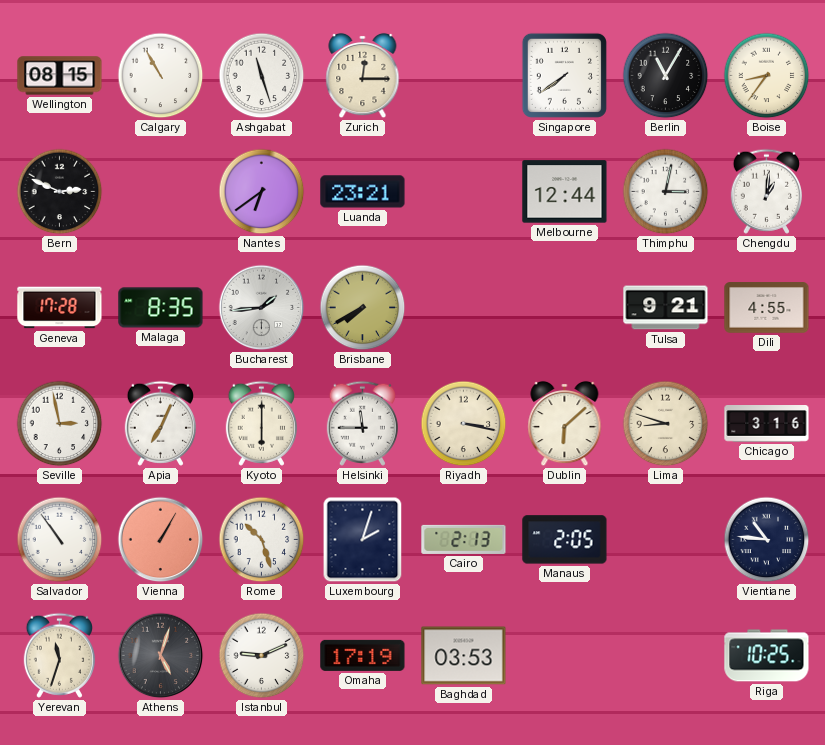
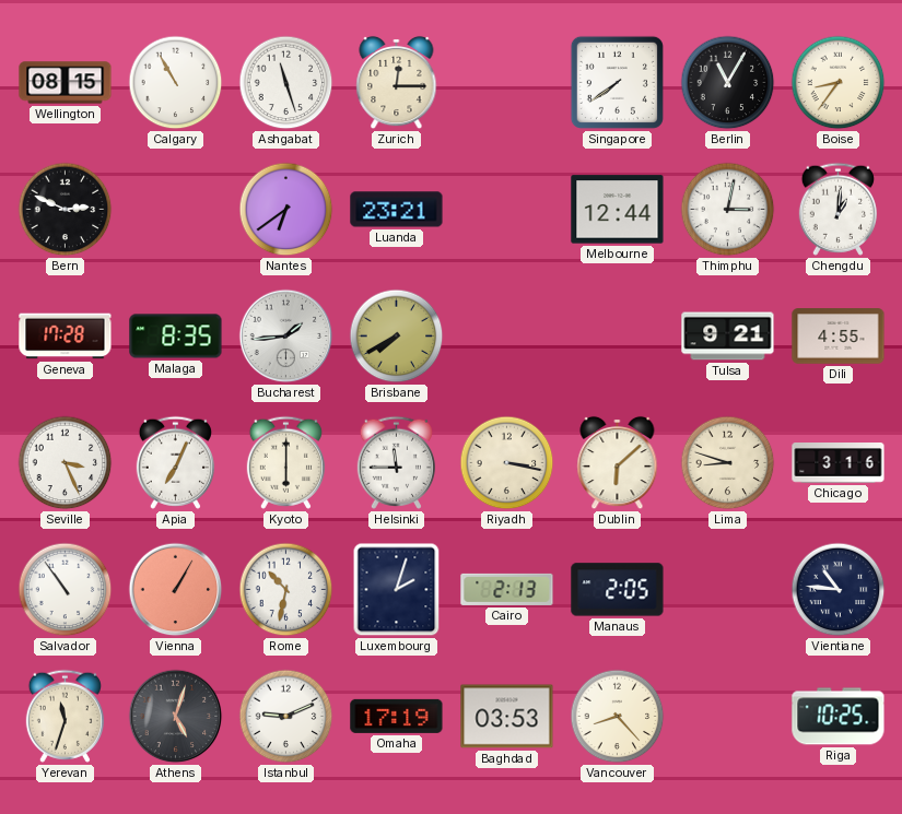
Seville: 2:58 -> 3:26
Rome: 10:27 -> 10:32
Vancouver: none -> 8:23
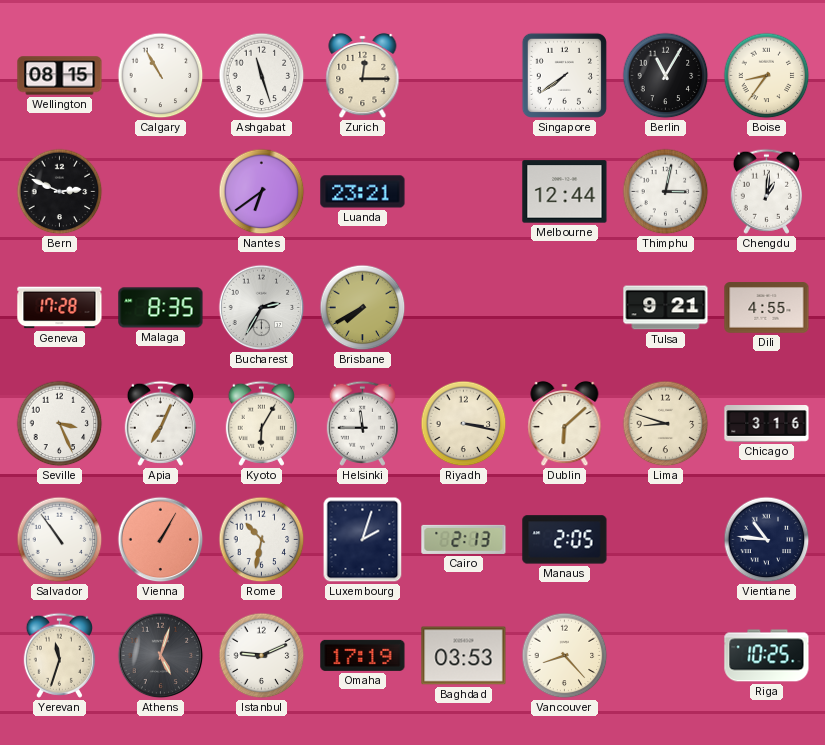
Bucharest: 1:44 -> 2:35
Kyoto: 6:00 -> 6:05
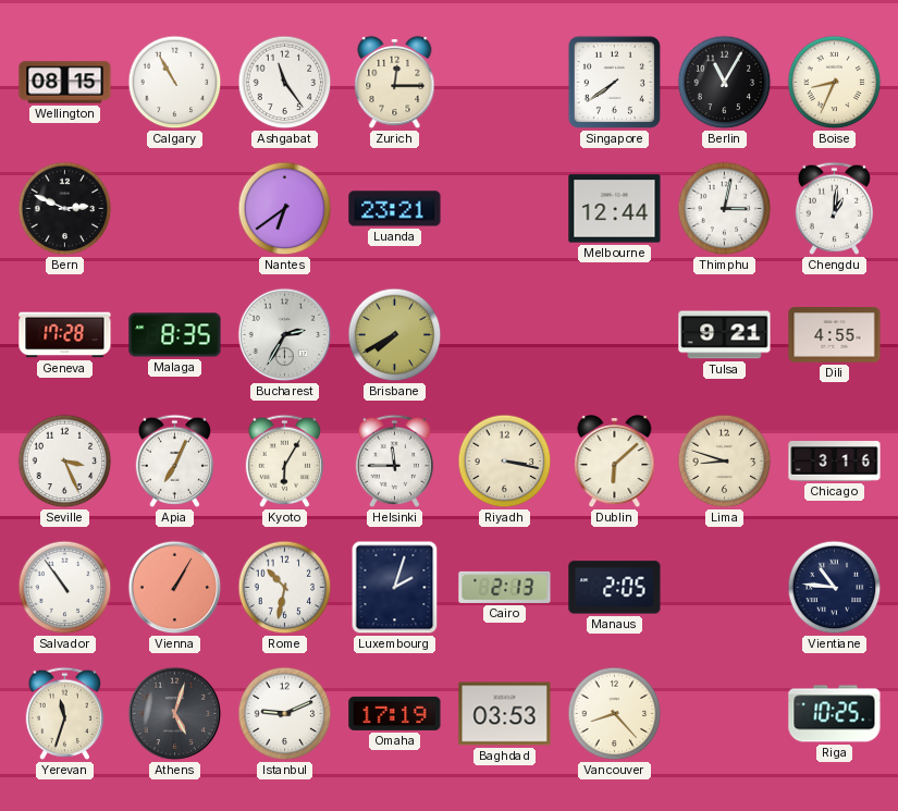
Ashgabat: 11:27 -> 11:24
Boise: 8:36 -> 8:34
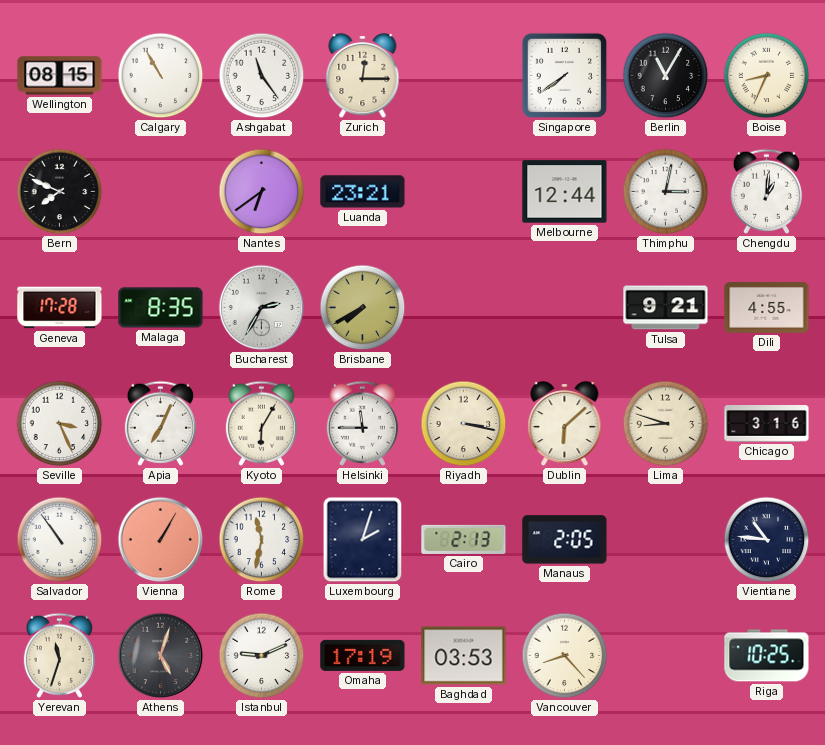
Bern: 2:49 -> 7:49
Rome: 10:32 -> 11:32
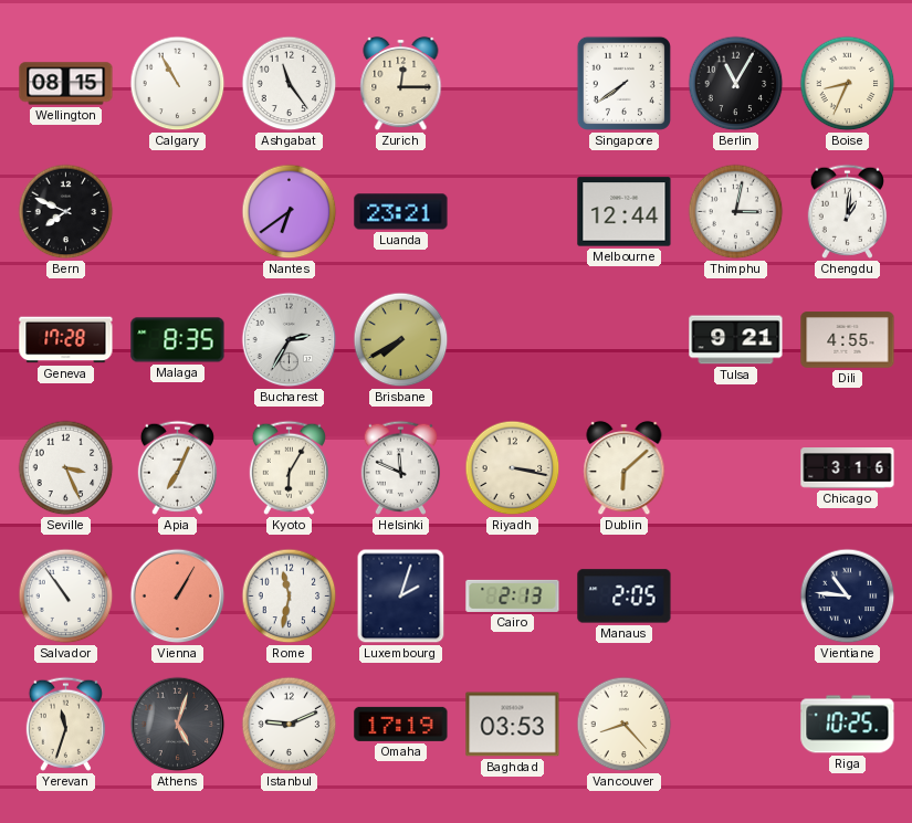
Helsinki: 11:45 -> 11:49
Lima: 8:48 -> none
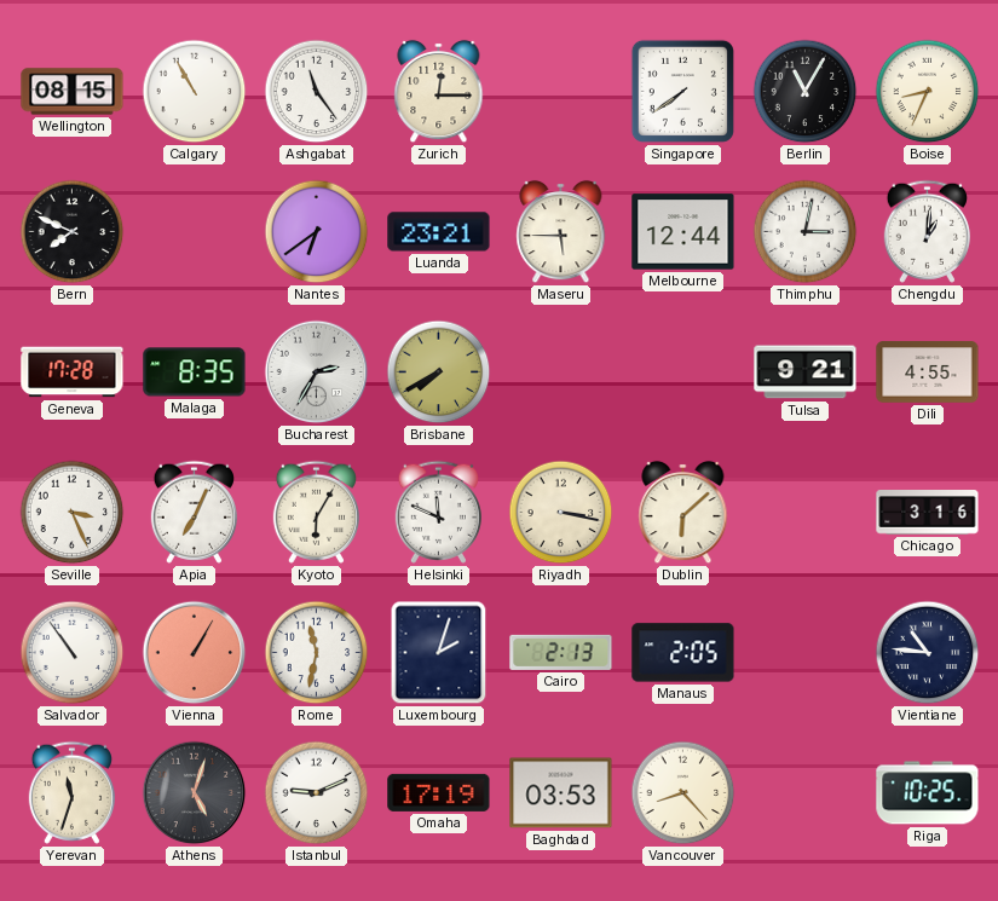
Maseru: none -> 5:45
